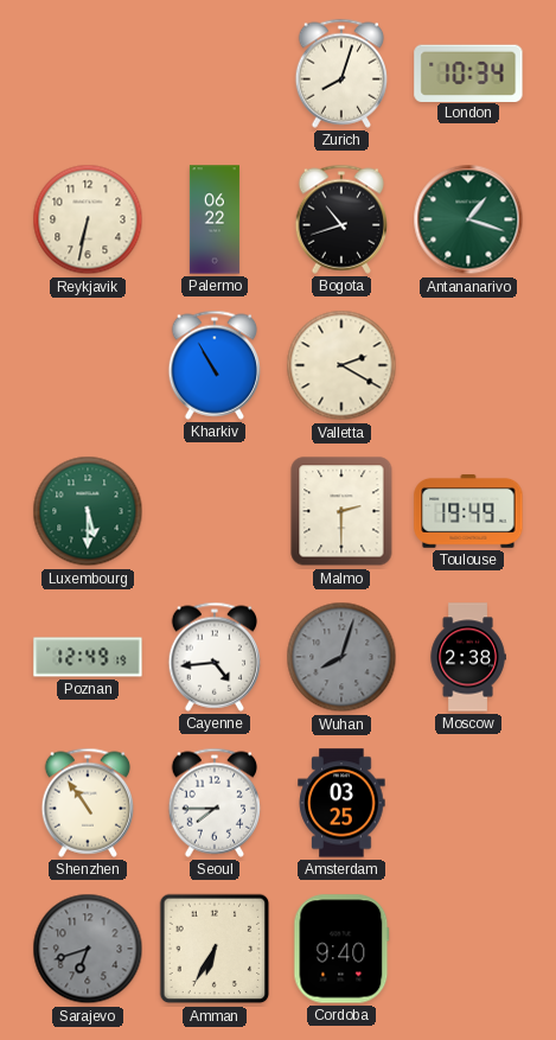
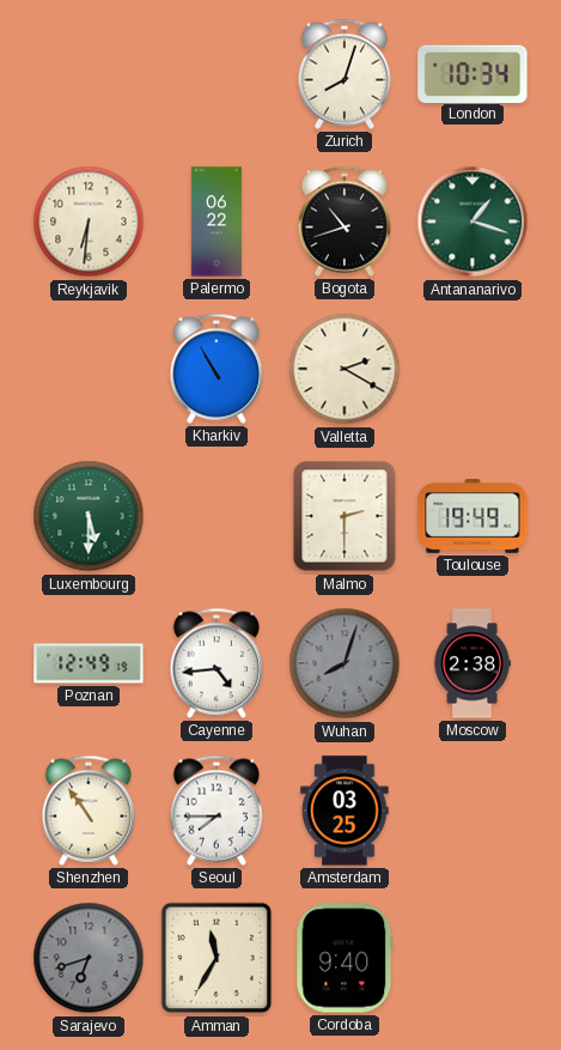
Reykjavik: 6:32 -> 6:31
Amman: 6:35 -> 11:35
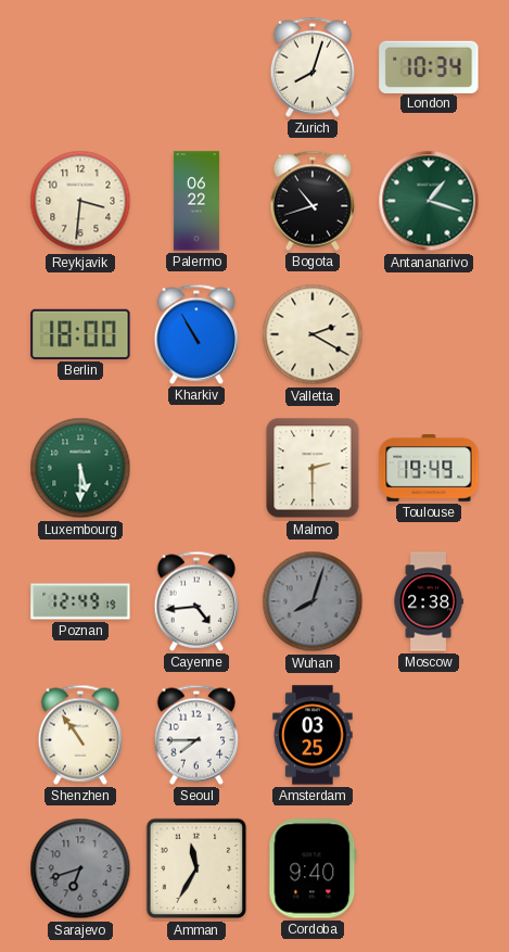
Reykjavik: 6:31 -> 3:31
Berlin: none -> 18:00
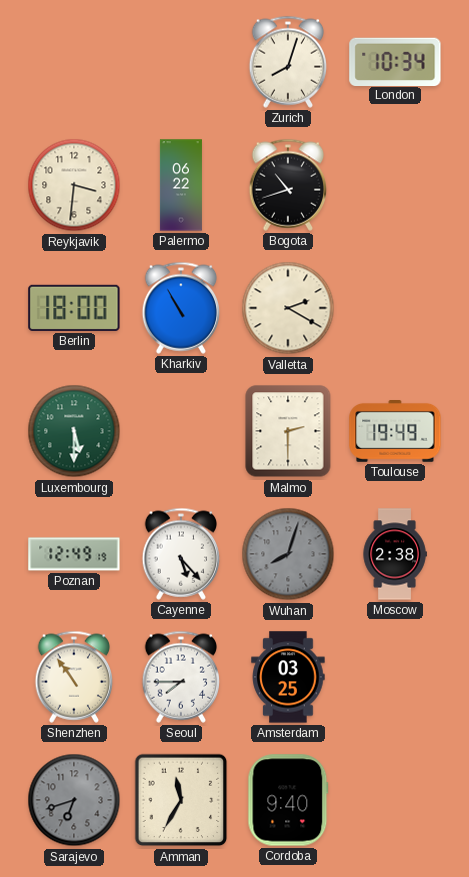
Antananarivo: 1:18 -> none
Cayenne: 4:44 -> 5:23
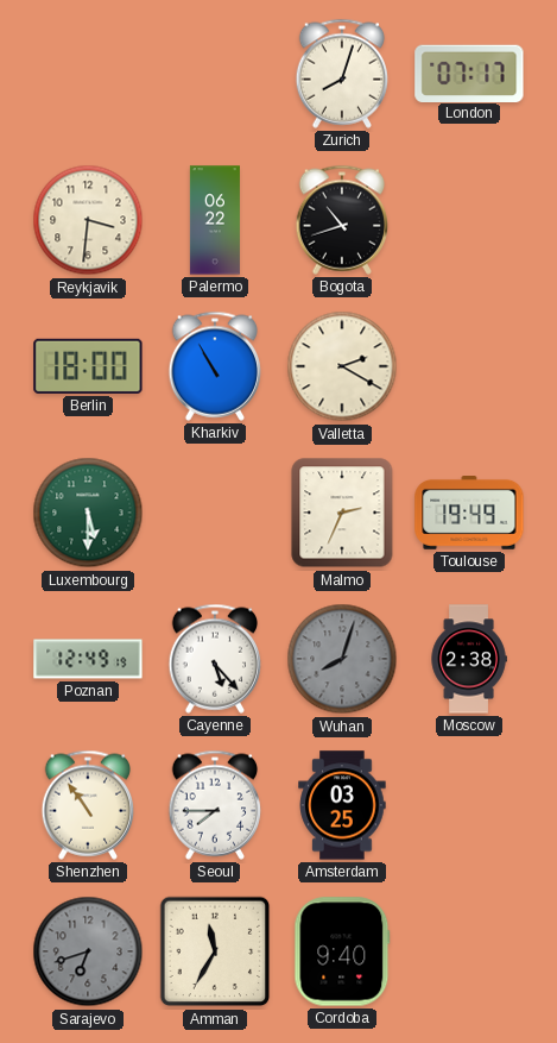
London: 10:34 -> 07:17
Malmo: 2:30 -> 2:34
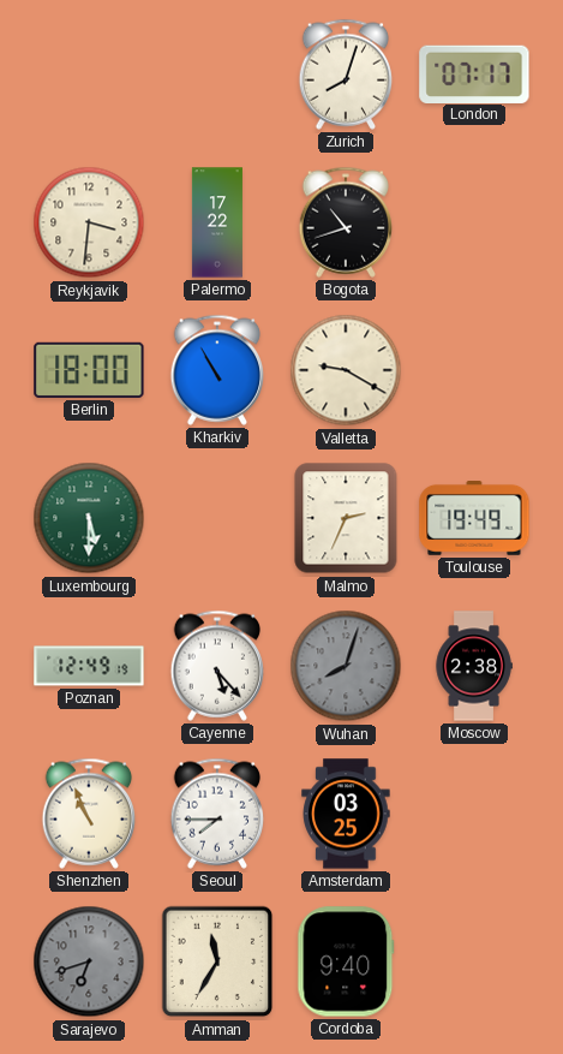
Palermo: 06:22 -> 17:22
Valletta: 2:20 -> 9:20
Shenzhen: 10:54 -> 10:56
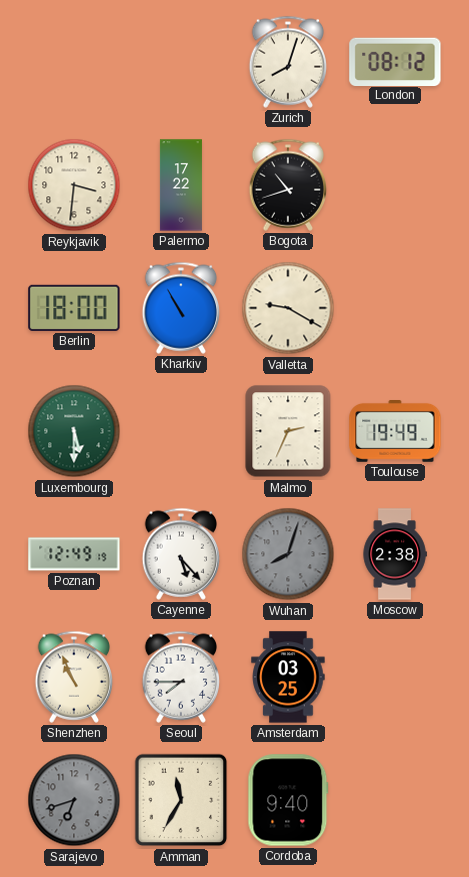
London: 07:17 -> 08:12
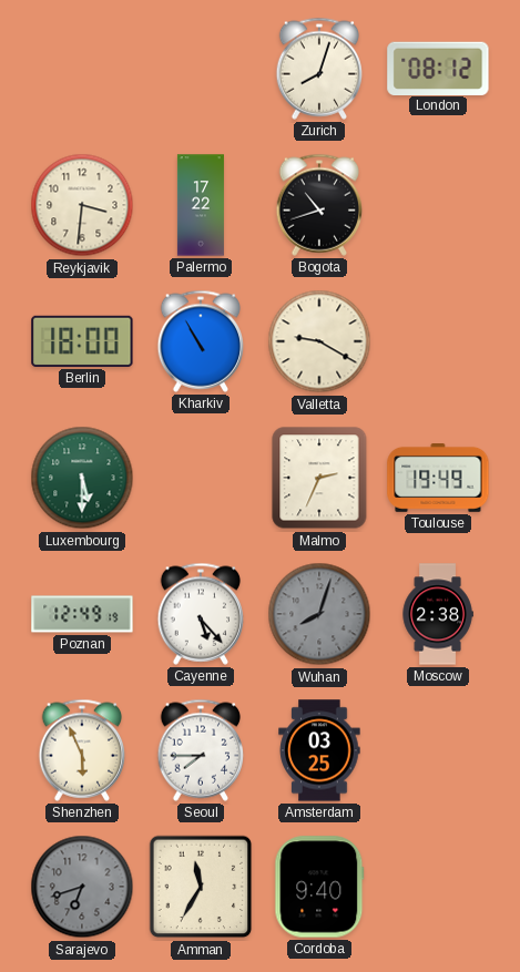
Shenzhen: 10:56 -> 5:56
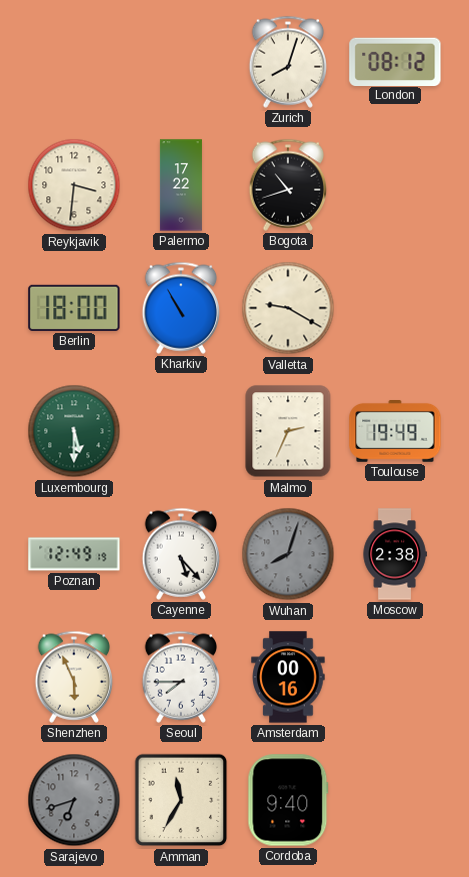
Amsterdam: 03:25 -> 00:16
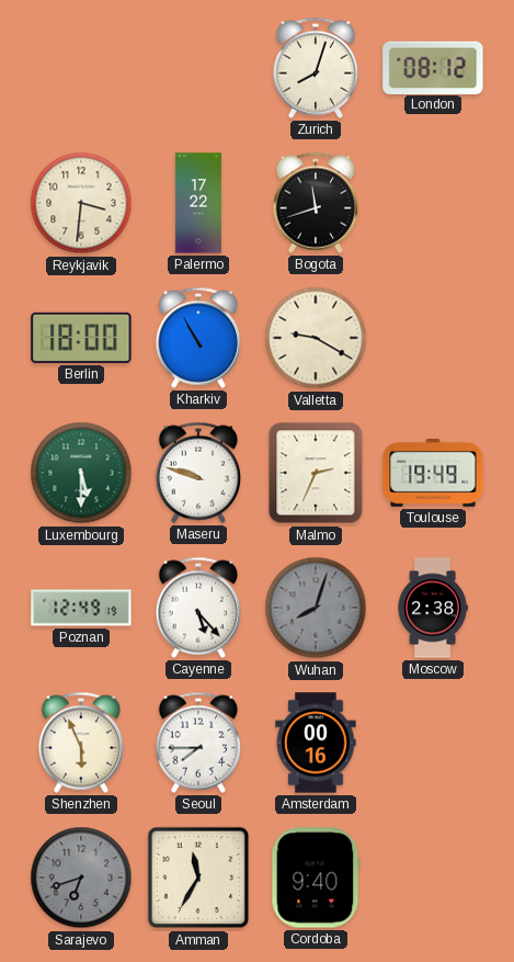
Bogota: 10:42 -> 11:42
Maseru: none -> 9:48
